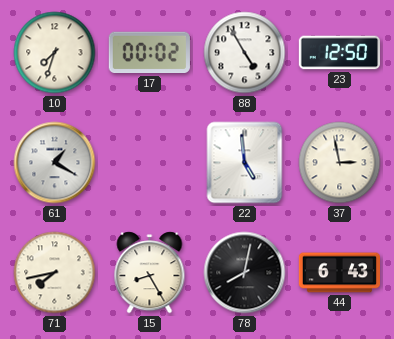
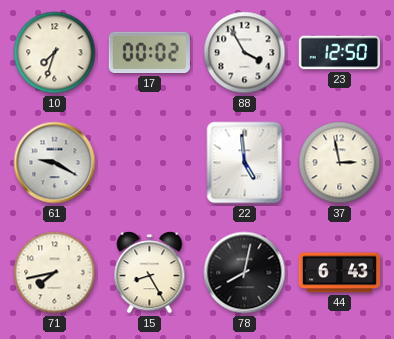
88: 4:55 -> 3:55
61: 1:20 -> 9:20
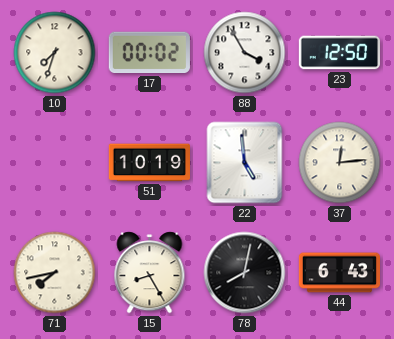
61: 9:20 -> none
51: none -> 10:19
37: 2:58 -> 12:14
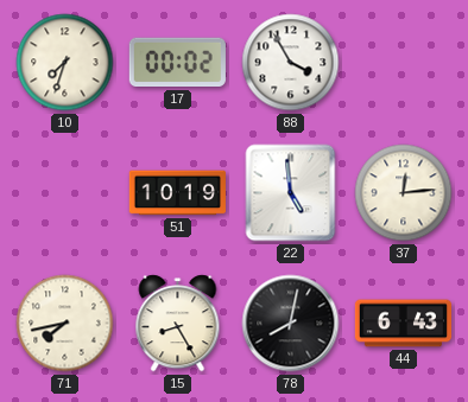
23: 12:50 -> none
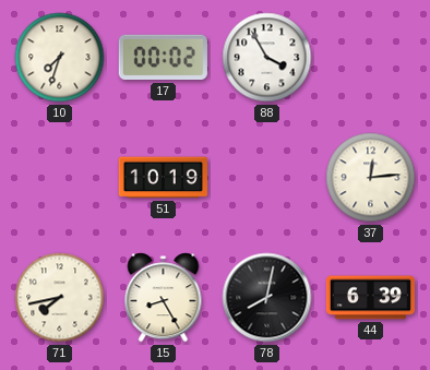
22: 4:59 -> none
44: 6:43 -> 6:39
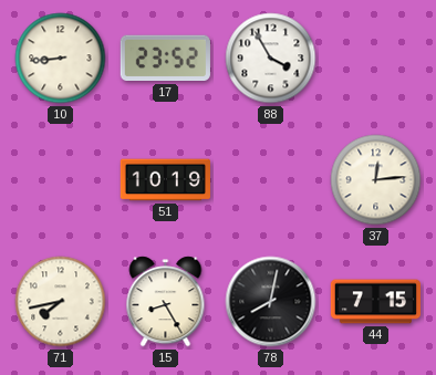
10: 7:33 -> 8:44
17: 00:02 -> 23:52
44: 6:39 -> 7:15
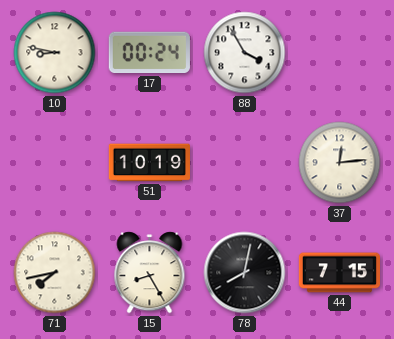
10: 8:44 -> 8:47
17: 23:52 -> 00:24
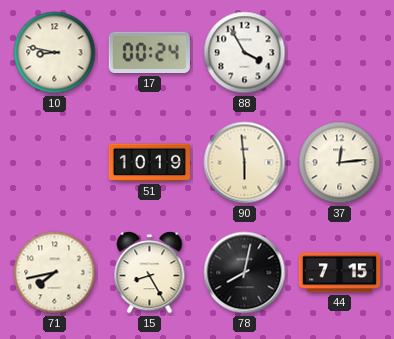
90: none -> 5:59
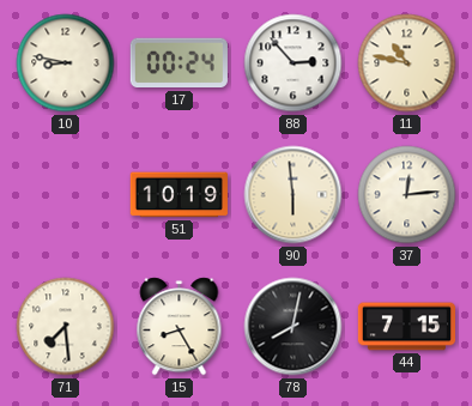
88: 3:55 -> 2:53
11: none -> 10:47
71: 7:43 -> 7:29
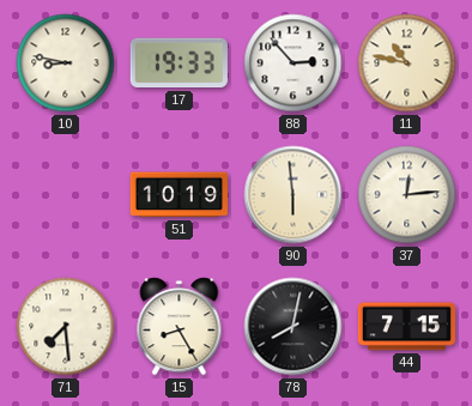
17: 00:24 -> 19:33
